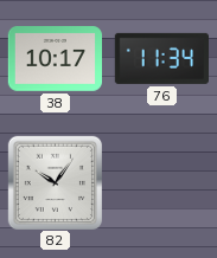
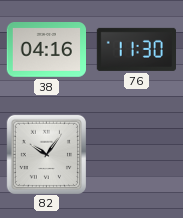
38: 10:17 -> 04:16
76: 11:34 -> 11:30
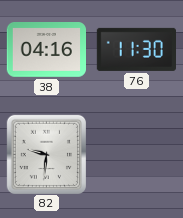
82: 10:06 -> 9:31
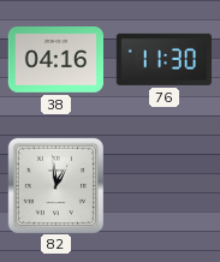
82: 9:31 -> 12:59
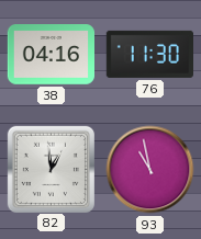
93: none -> 10:58
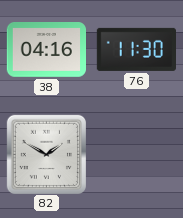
82: 12:59 -> 1:50
93: 10:58 -> none
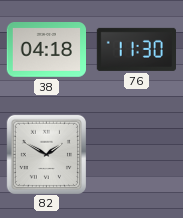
38: 04:16 -> 04:18
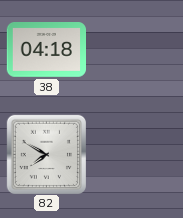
76: 11:30 -> none
82: 1:50 -> 7:50
